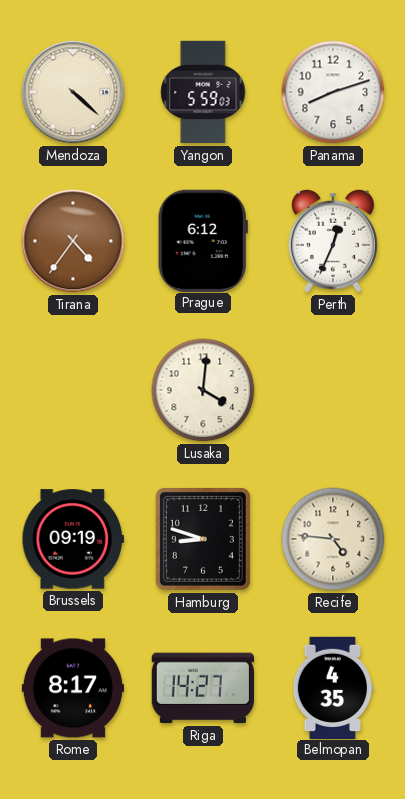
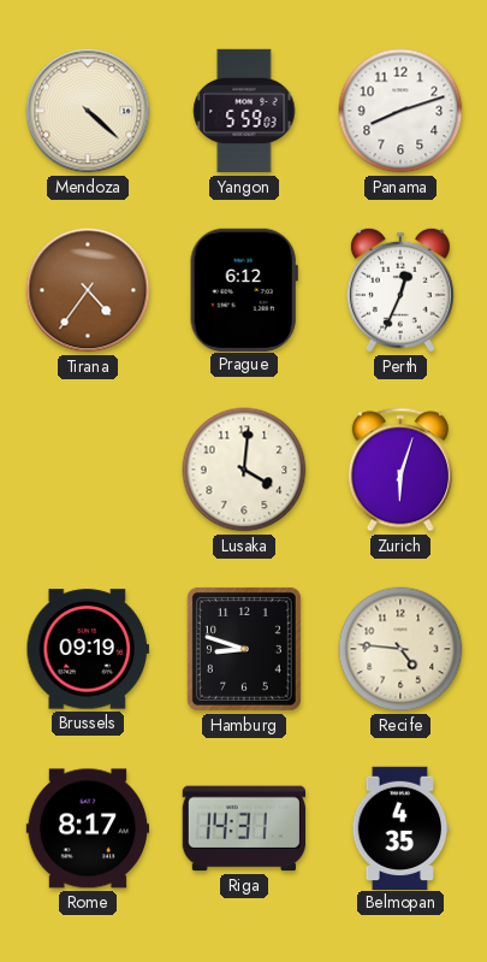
Zurich: none -> 6:03
Riga: 14:27 -> 14:31
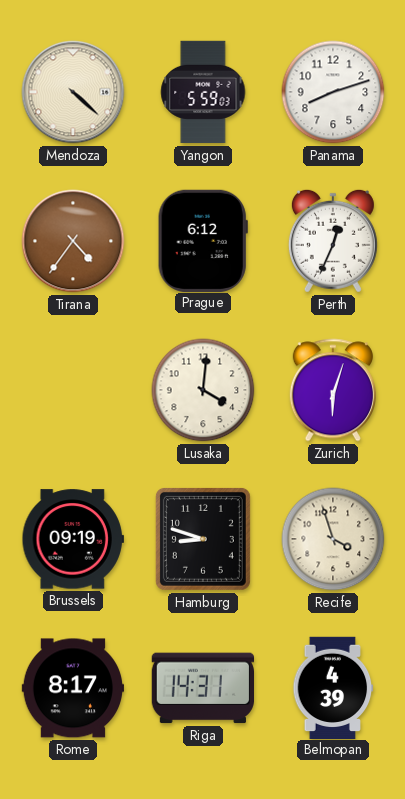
Recife: 4:46 -> 3:57
Belmopan: 4:35 -> 4:39
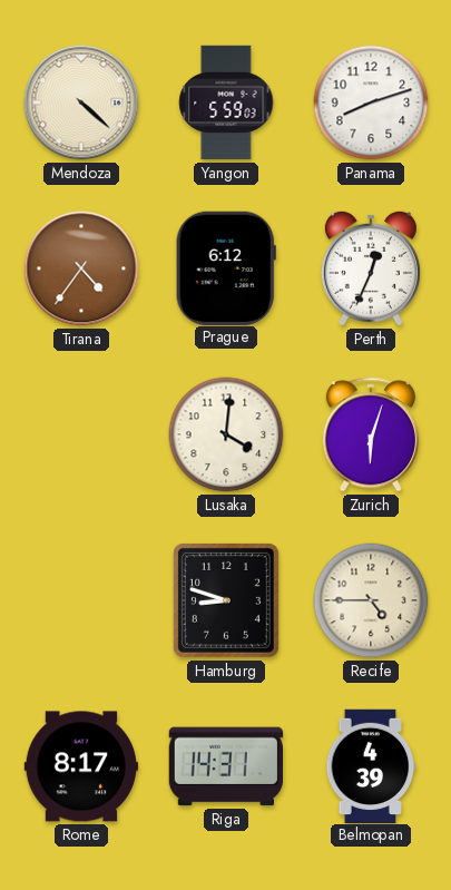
Brussels: 09:19 -> none
Recife: 3:57 -> 4:45
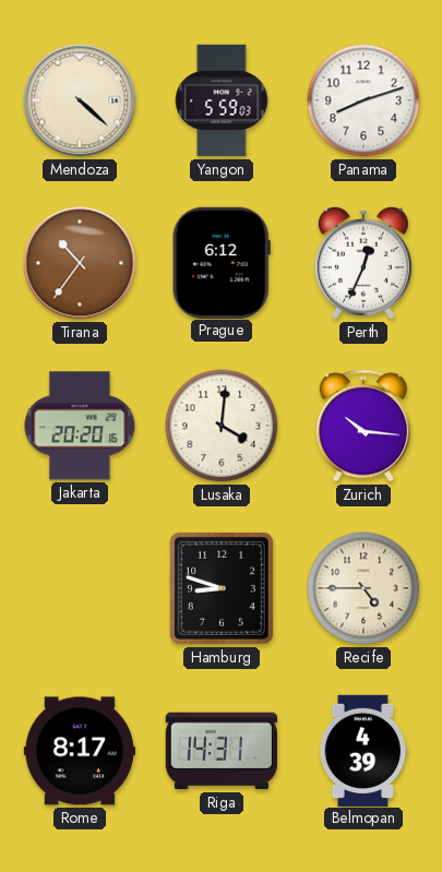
Tirana: 4:36 -> 10:36
Jakarta: none -> 20:20
Zurich: 6:03 -> 10:16
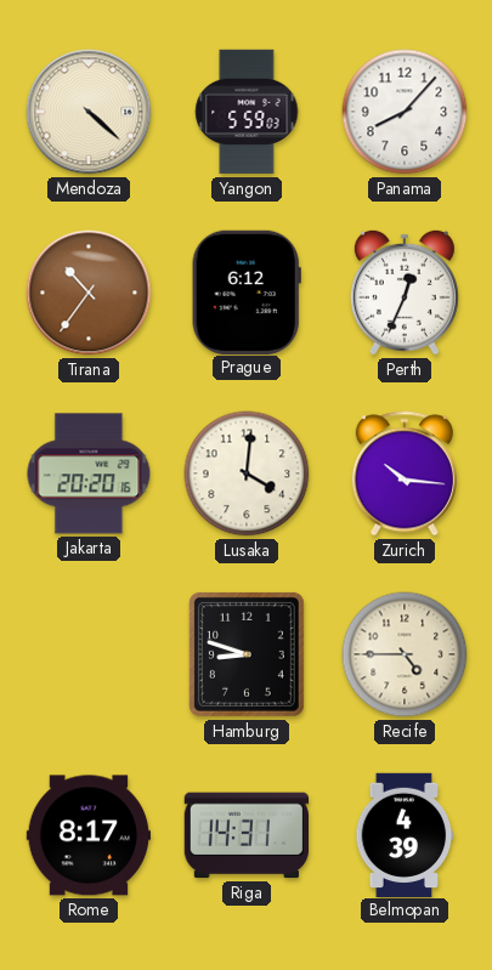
Panama: 8:12 -> 8:07
